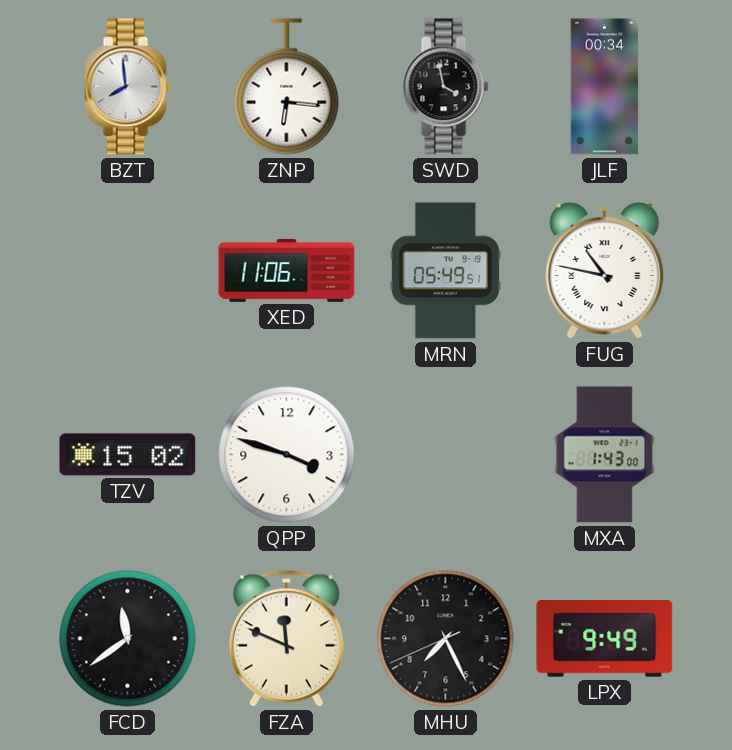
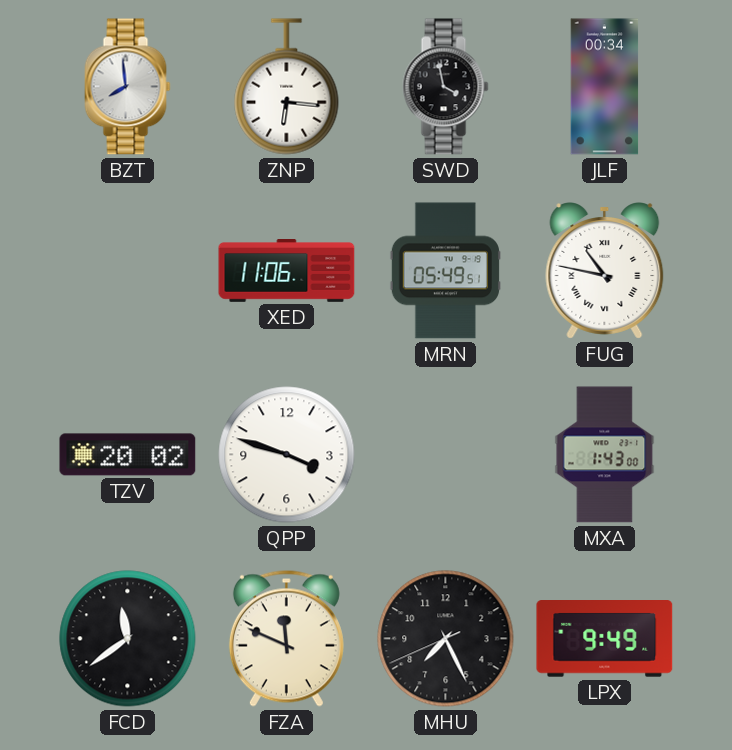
TZV: 15:02 -> 20:02
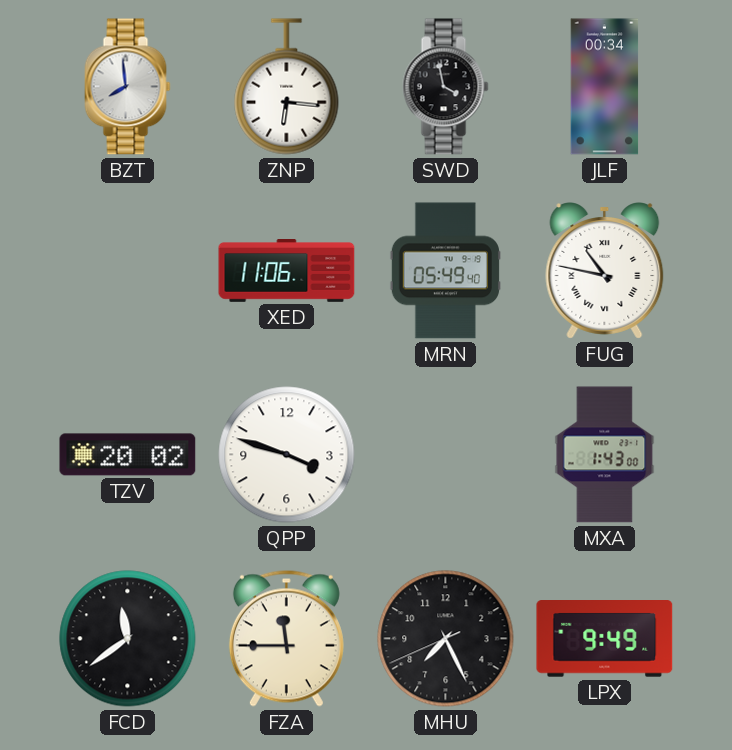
MRN: 05:49:51 -> 05:49:40
FZA: 11:49 -> 11:45
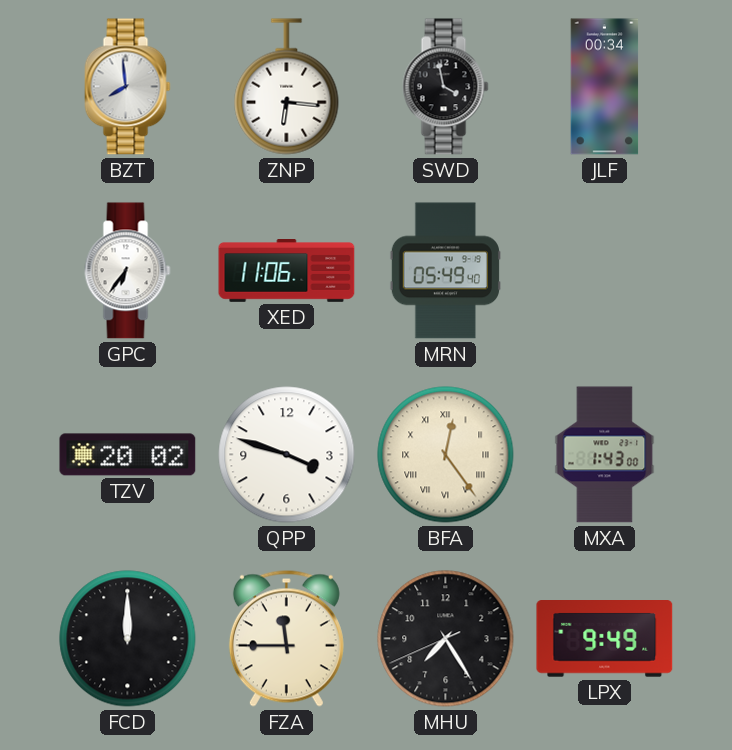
GPC: none -> 6:36
FUG: 10:47 -> none
BFA: none -> 12:24
FCD: 11:39 -> 12:00
MHU: 7:25 -> 7:24
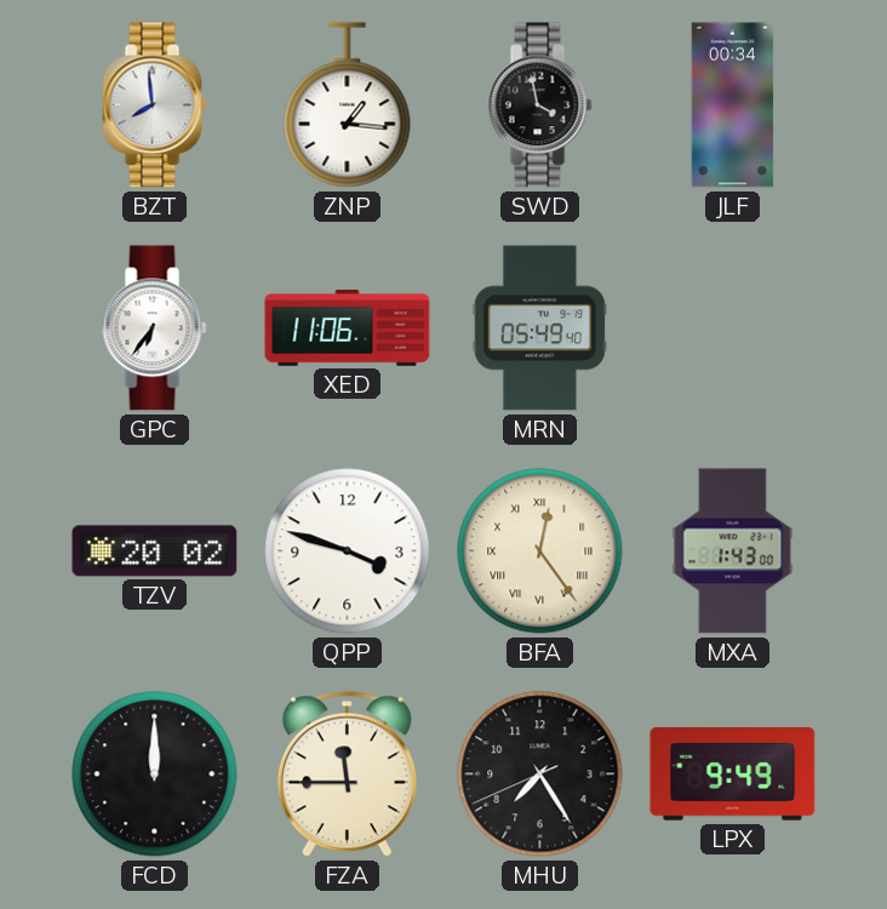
ZNP: 6:16 -> 1:16
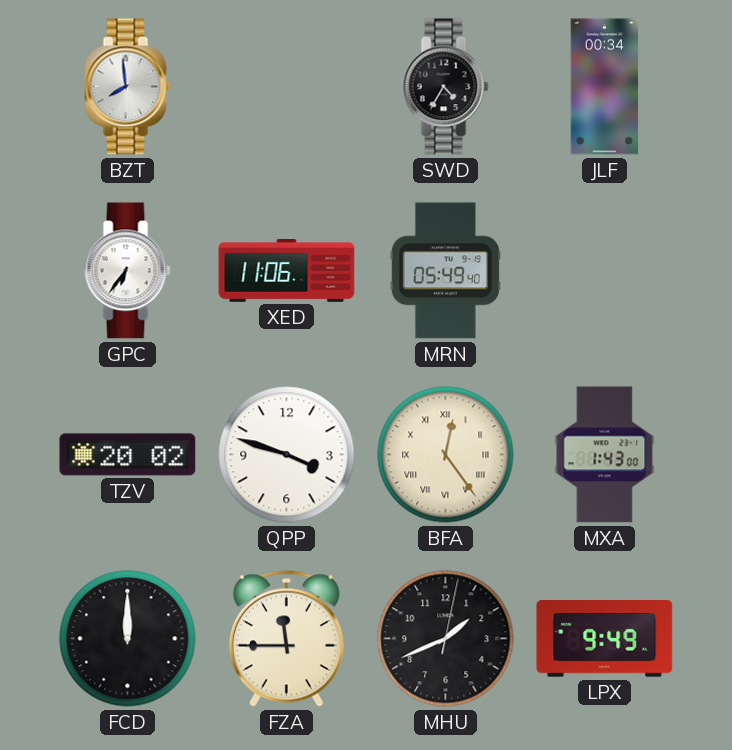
ZNP: 1:16 -> none
SWD: 3:58 -> 4:35
MHU: 7:24 -> 1:41
